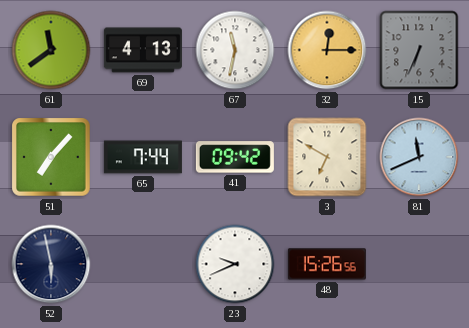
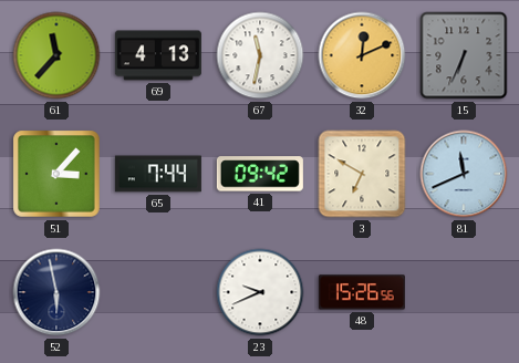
61: 11:39 -> 11:37
32: 12:15 -> 12:11
51: 7:07 -> 3:07
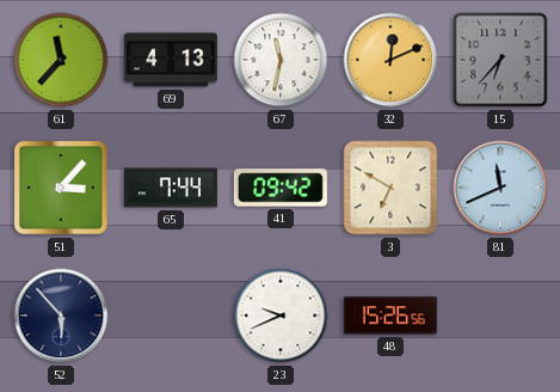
15: 6:34 -> 6:37
52: 5:58 -> 5:53
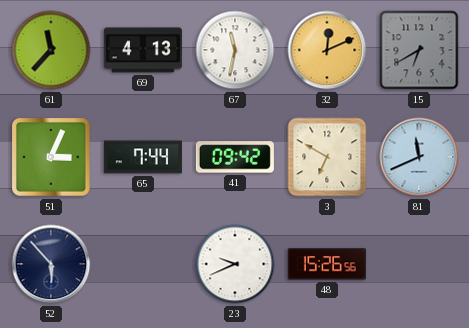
15: 6:37 -> 6:40
51: 3:07 -> 3:04
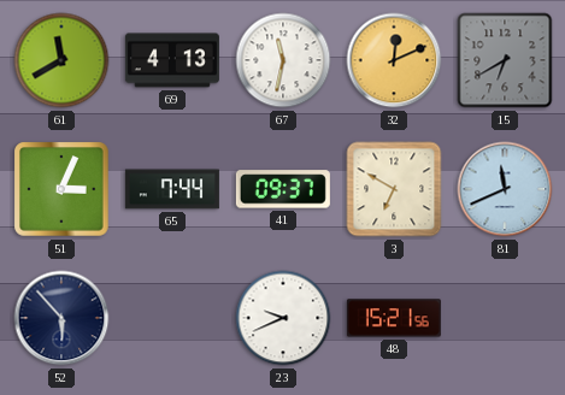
61: 11:37 -> 11:40
41: 09:42 -> 09:37
48: 15:26 -> 15:21
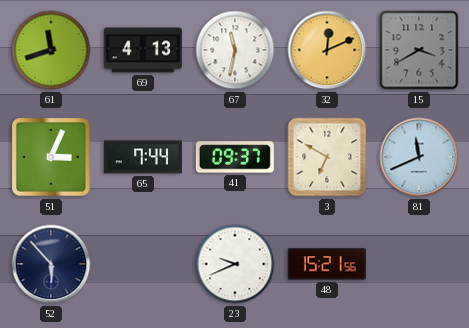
61: 11:40 -> 11:42
15: 6:40 -> 3:40
